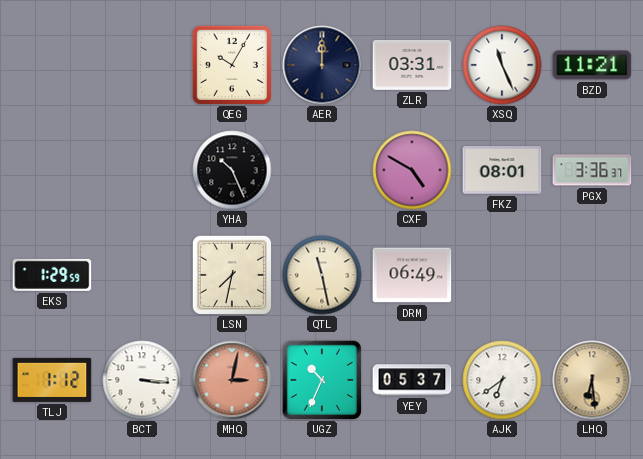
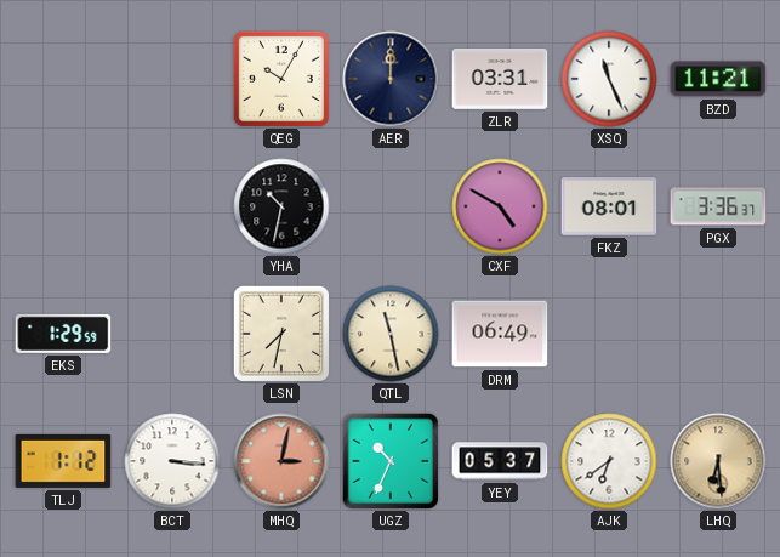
YHA: 10:26 -> 10:32
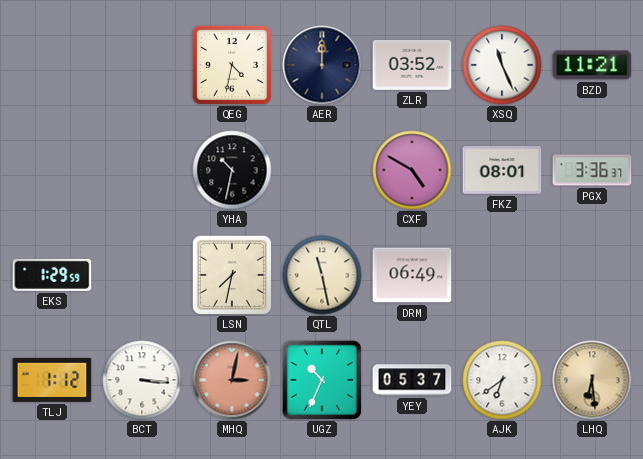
QEG: 10:05 -> 4:32
ZLR: 03:31 -> 03:52
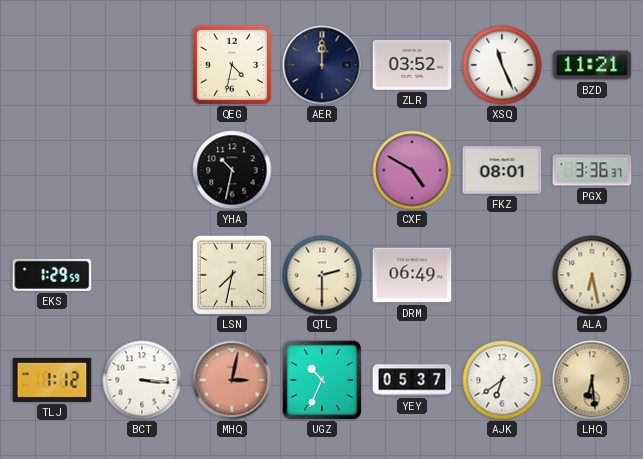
QTL: 11:28 -> 2:30
ALA: none -> 6:28
